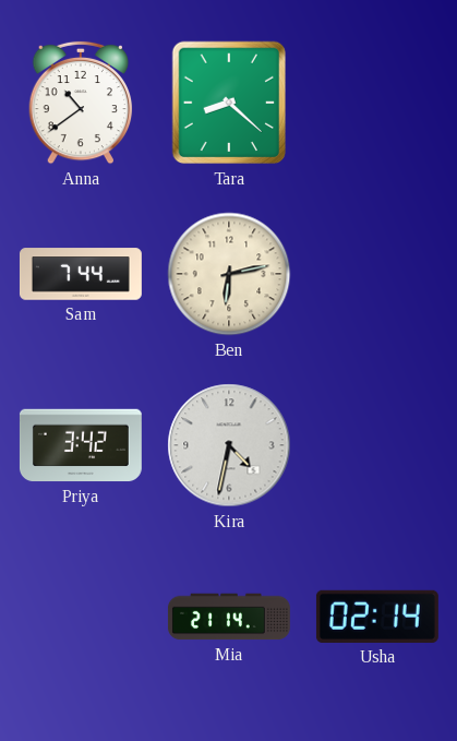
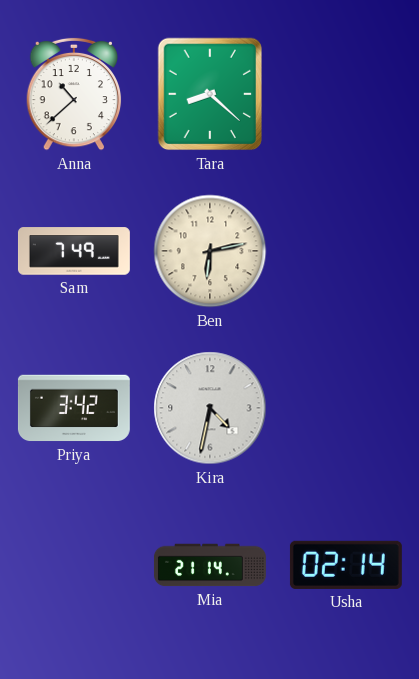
Anna: 10:39 -> 10:38
Sam: 7:44 -> 7:49
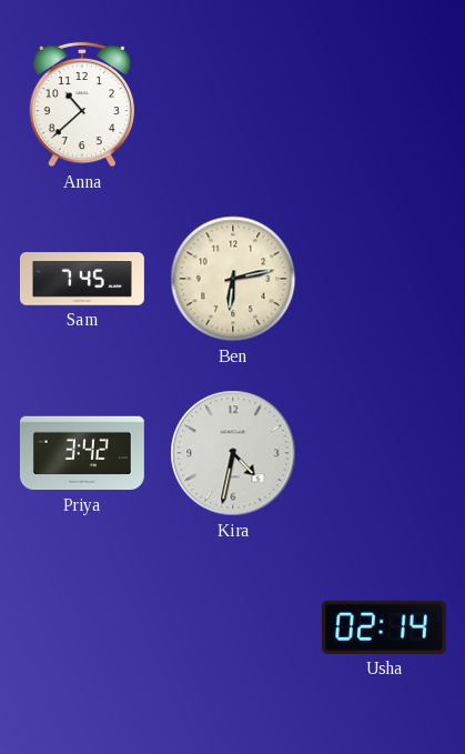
Tara: 8:22 -> none
Sam: 7:49 -> 7:45
Mia: 21:14 -> none
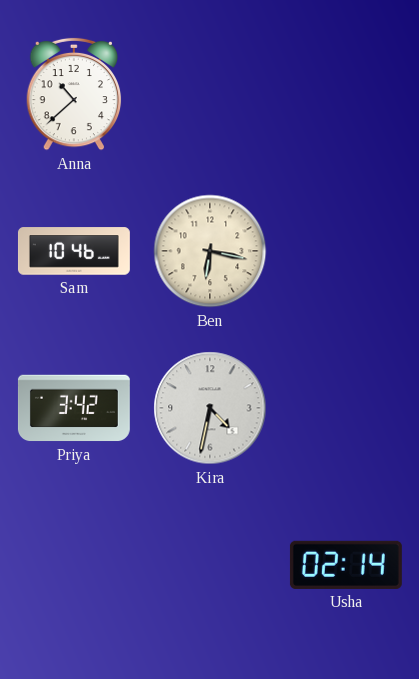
Sam: 7:45 -> 10:46
Ben: 6:13 -> 6:17
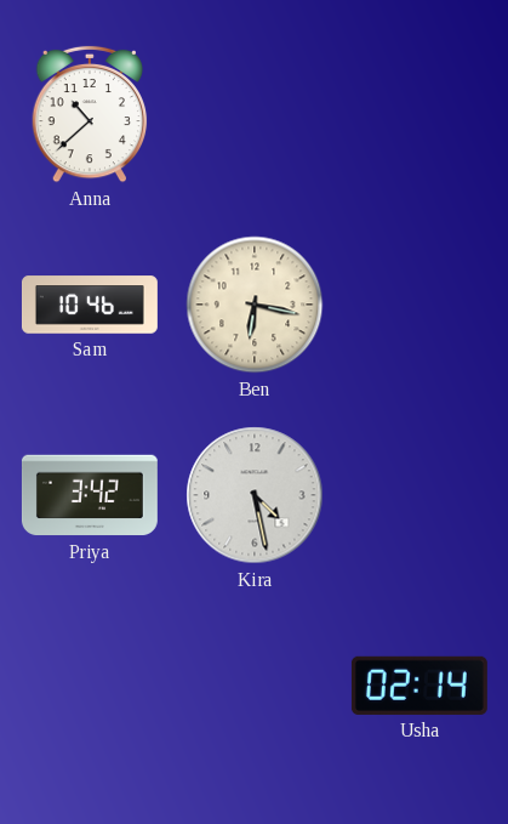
Kira: 4:32 -> 4:28
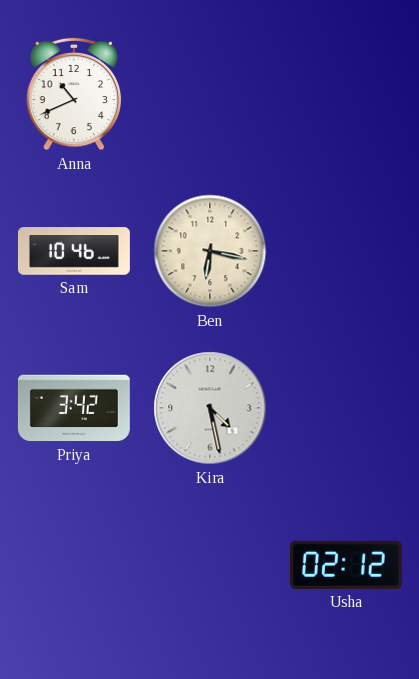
Anna: 10:38 -> 10:41
Usha: 02:14 -> 02:12
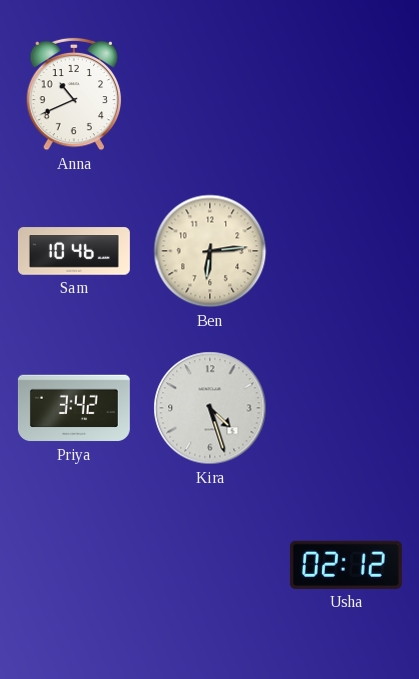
Ben: 6:17 -> 6:14
Kira: 4:28 -> 4:27
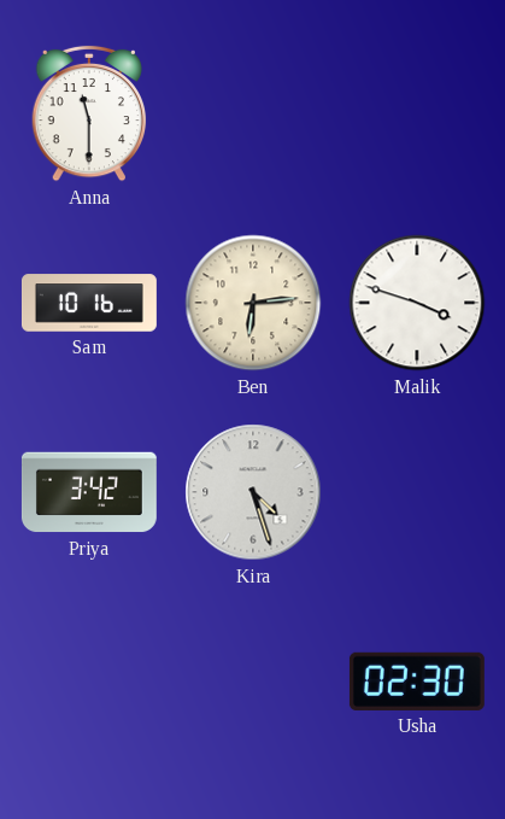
Anna: 10:41 -> 11:30
Sam: 10:46 -> 10:16
Malik: none -> 3:48
Usha: 02:12 -> 02:30
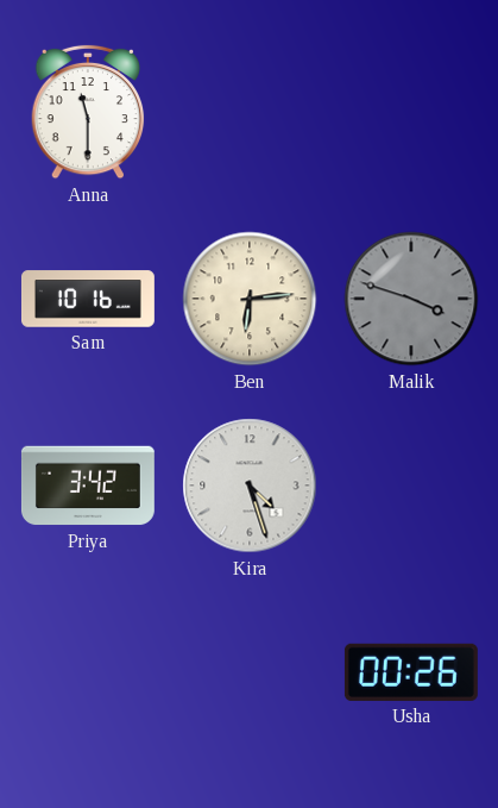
Malik dial: white -> grey
Usha: 02:30 -> 00:26
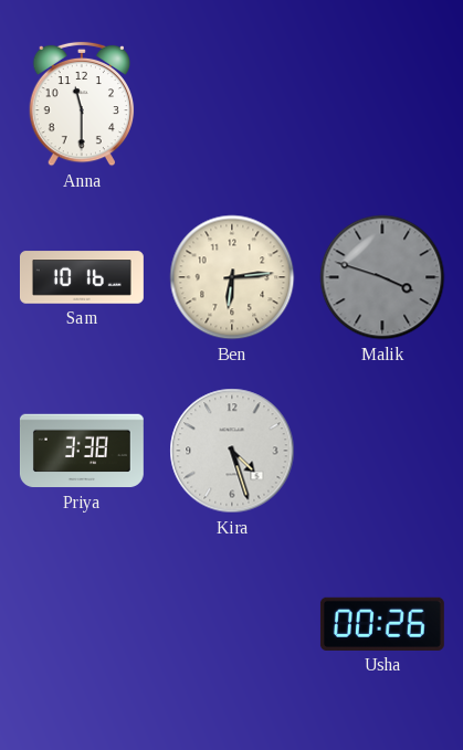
Priya: 3:42 -> 3:38
